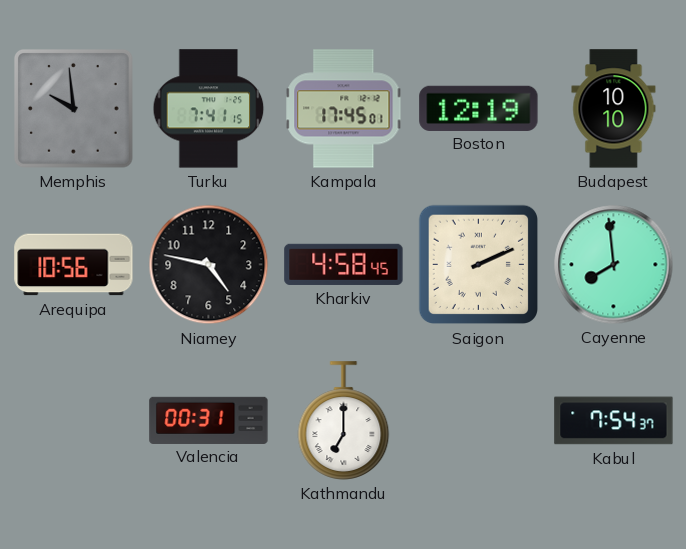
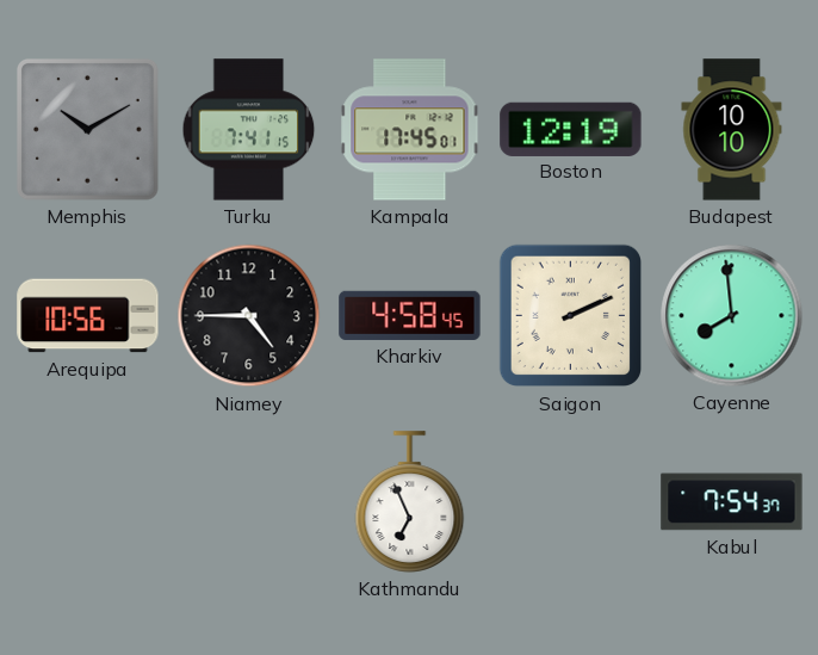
Memphis: 9:59 -> 10:10
Niamey: 4:47 -> 4:45
Valencia: 00:31 -> none
Kathmandu: 7:00 -> 6:56
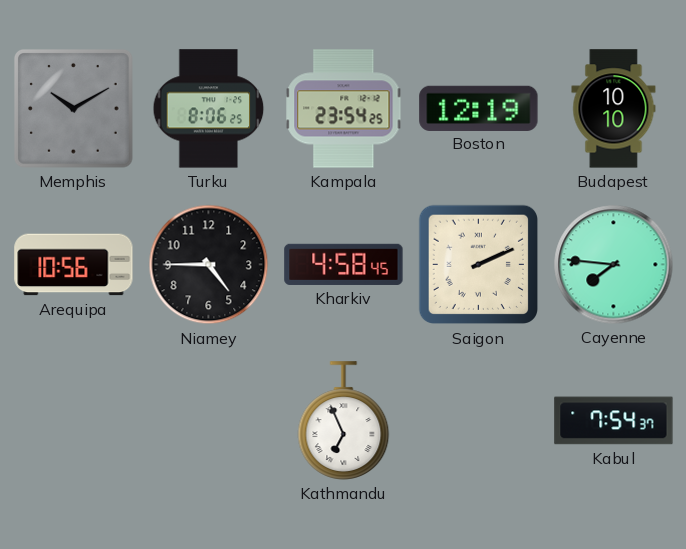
Turku: 7:41 -> 8:06
Kampala: 17:45 -> 23:54
Cayenne: 7:59 -> 7:46
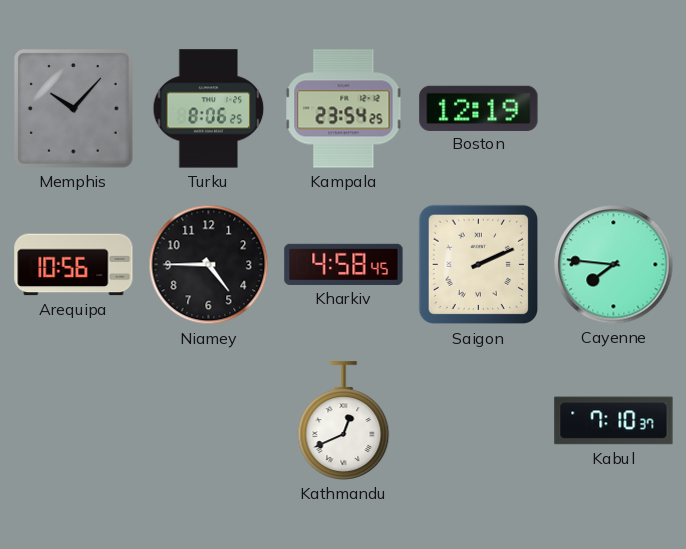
Memphis: 10:10 -> 10:07
Budapest: 10:10 -> none
Kathmandu: 6:56 -> 12:41
Kabul: 7:54 -> 7:10
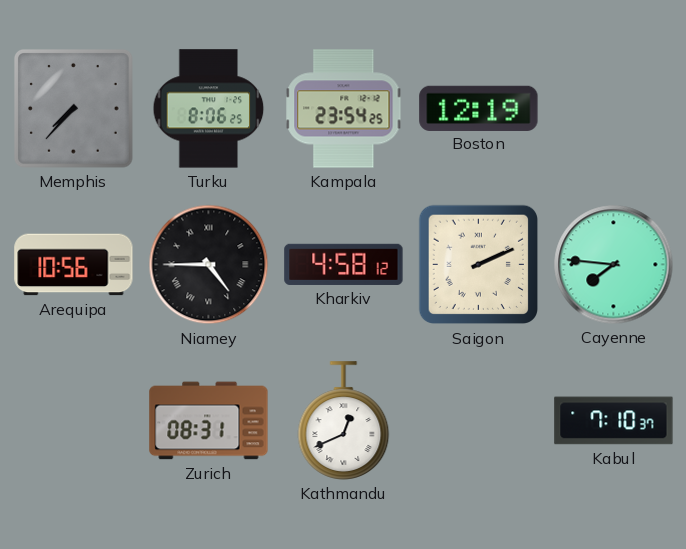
Memphis: 10:07 -> 7:37
Niamey numerals: Arabic -> Roman
Kharkiv: 4:58:45 -> 4:58:12
Zurich: none -> 08:31
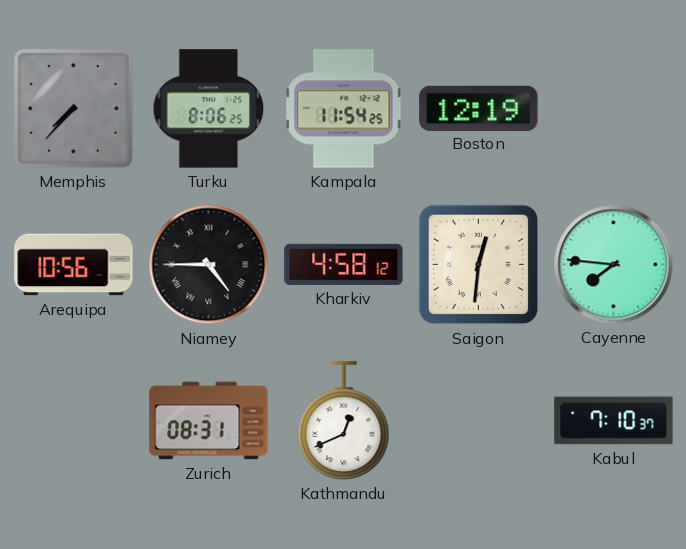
Kampala: 23:54 -> 11:54
Saigon: 2:11 -> 12:31
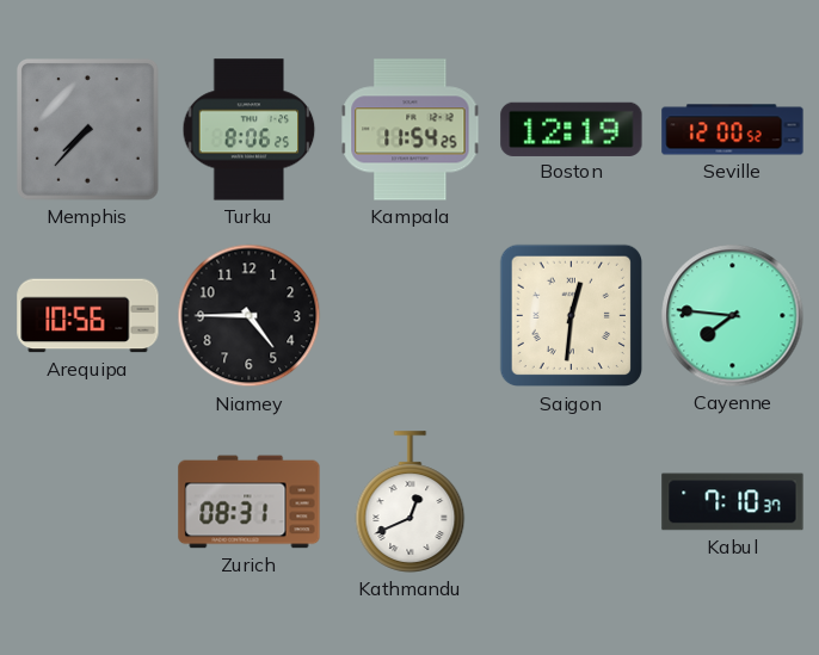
Seville: none -> 12:00
Niamey numerals: Roman -> Arabic
Kharkiv: 4:58 -> none
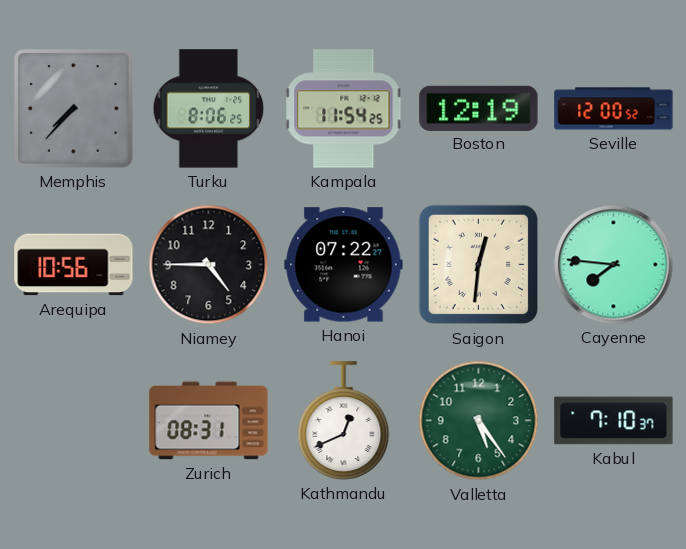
Hanoi: none -> 07:22
Valletta: none -> 5:24
